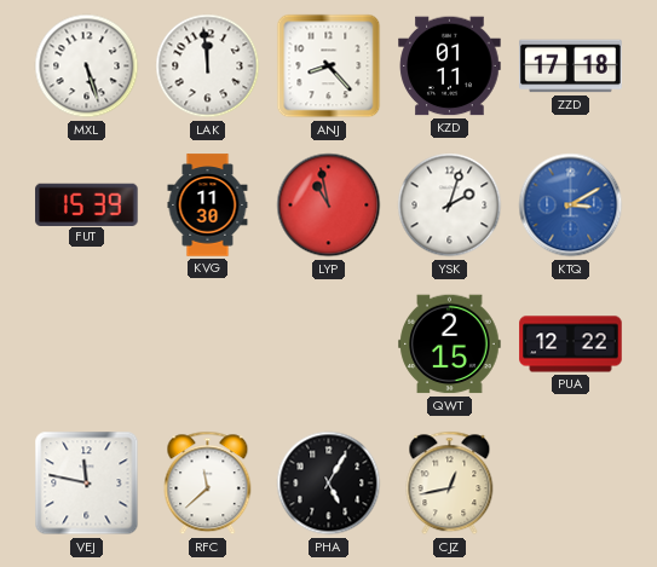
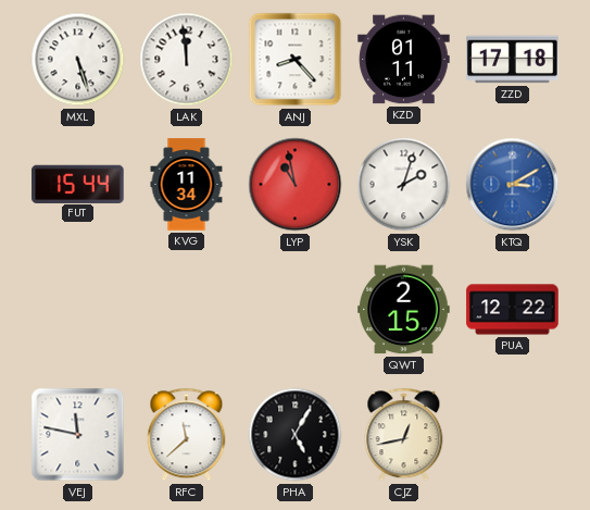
FUT: 15:39 -> 15:44
KVG: 11:30 -> 11:34
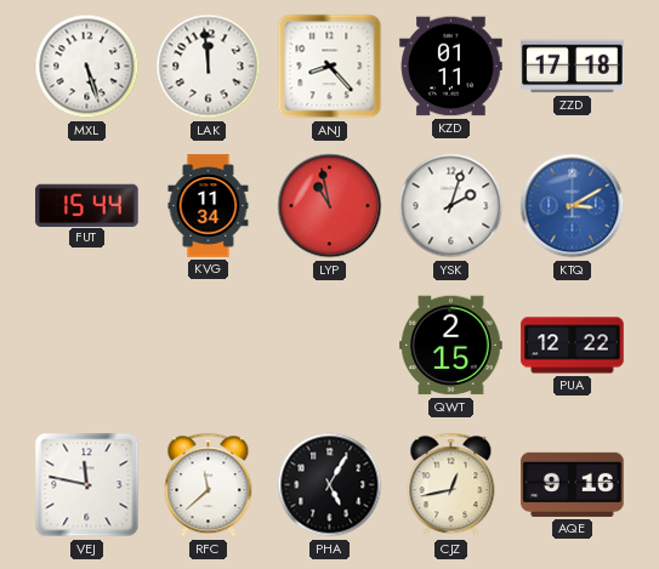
AQE: none -> 9:16
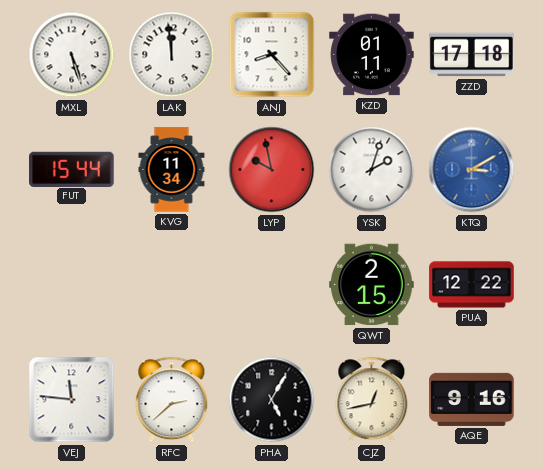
LYP: 10:58 -> 9:58
VEJ: 11:47 -> 11:46
RFC: 11:38 -> 2:38
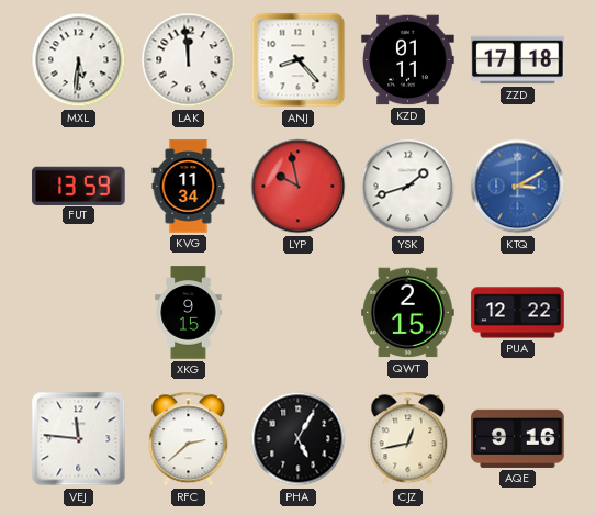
MXL: 5:27 -> 5:31
FUT: 15:44 -> 13:59
YSK: 2:03 -> 1:42
XKG: none -> 9:15
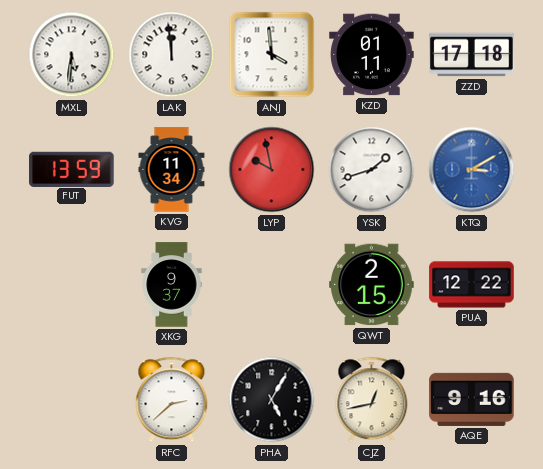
ANJ: 8:23 -> 3:59
XKG: 9:15 -> 9:37
VEJ: 11:46 -> none
